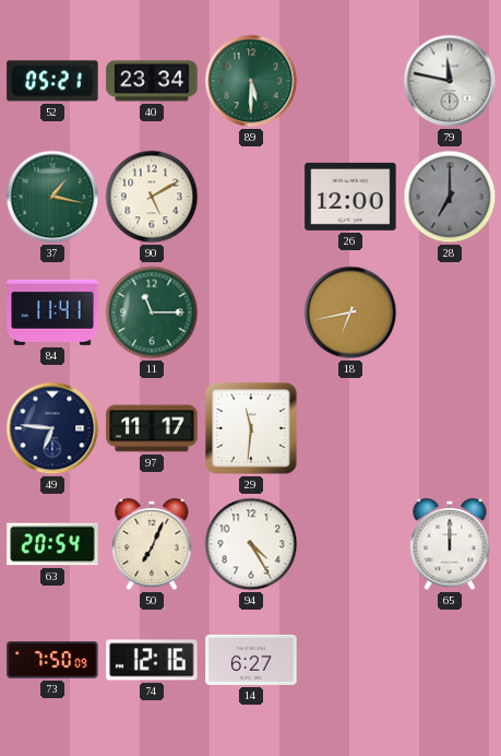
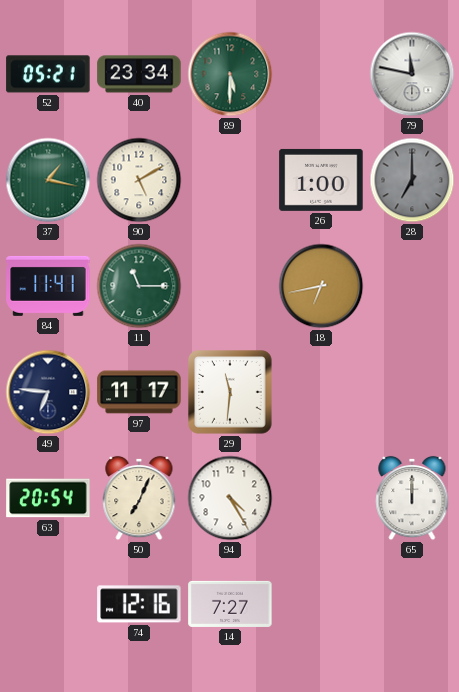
26: 12:00 -> 1:00
73: 7:50 -> none
14: 6:27 -> 7:27
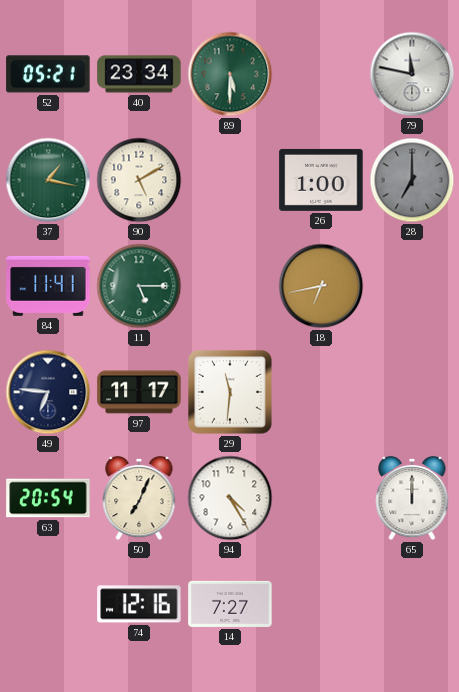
11: 11:15 -> 5:15
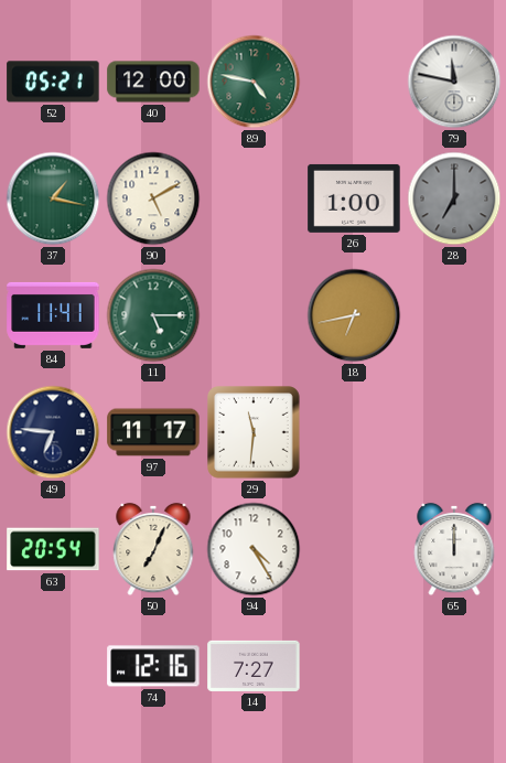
40: 23:34 -> 12:00
89: 5:30 -> 4:47
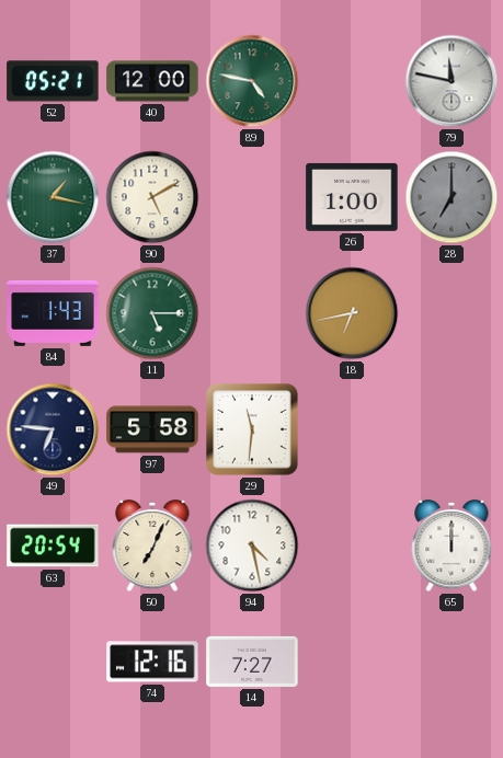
84: 11:41 -> 1:43
97: 11:17 -> 5:58
94: 4:25 -> 4:28
